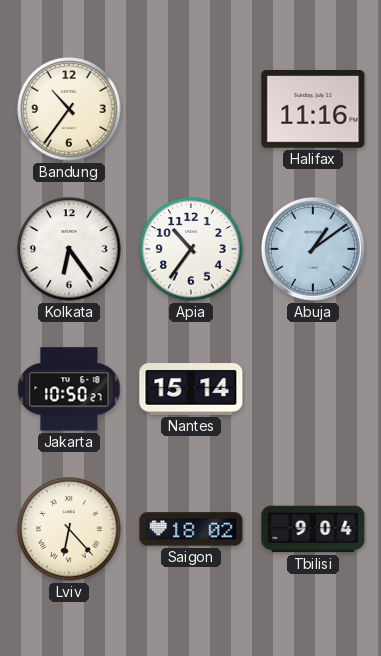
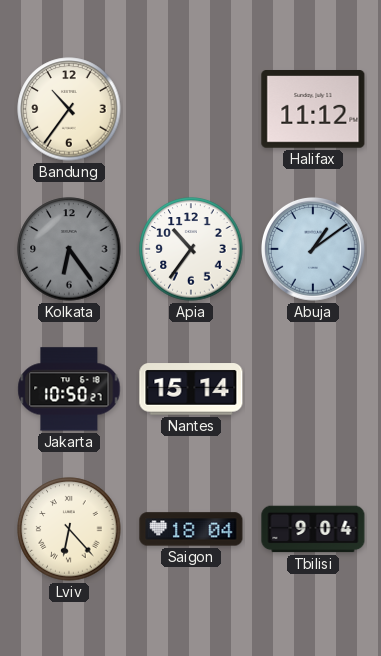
Halifax: 11:16 -> 11:12
Kolkata dial: white -> grey
Saigon: 18:02 -> 18:04
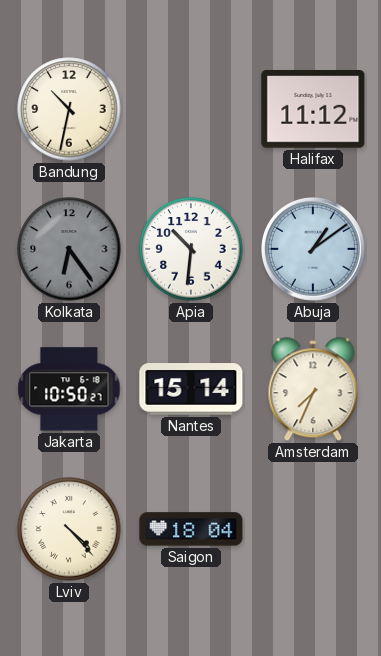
Bandung: 10:36 -> 10:32
Apia: 10:36 -> 10:31
Amsterdam: none -> 7:34
Lviv: 6:23 -> 4:23
Tbilisi: 9:04 -> none
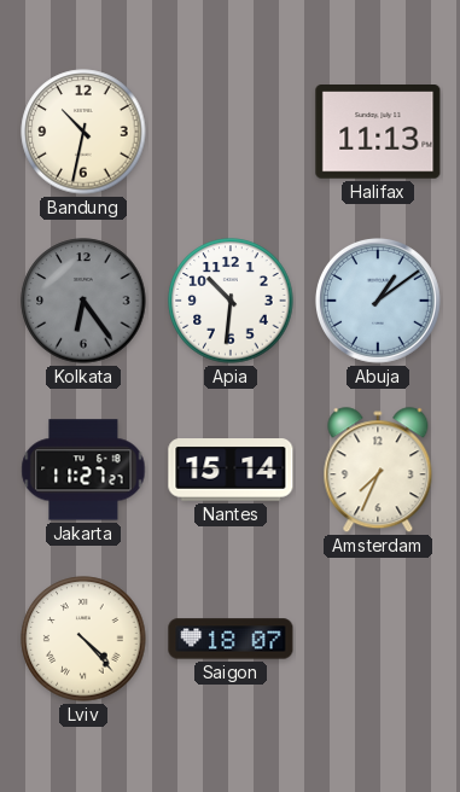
Halifax: 11:12 -> 11:13
Jakarta: 10:50 -> 11:27
Saigon: 18:04 -> 18:07
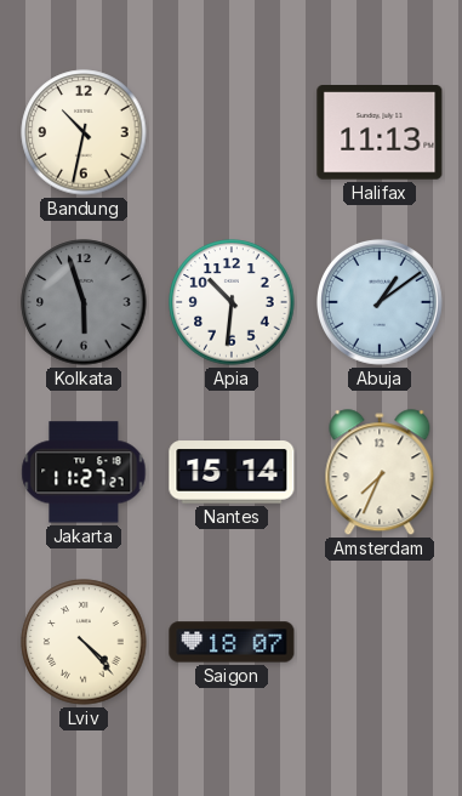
Kolkata: 6:24 -> 5:57
